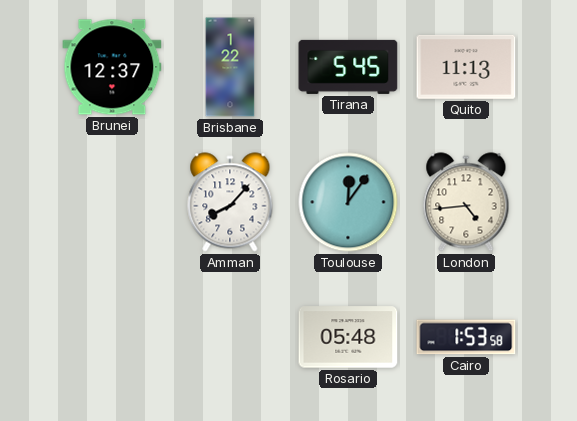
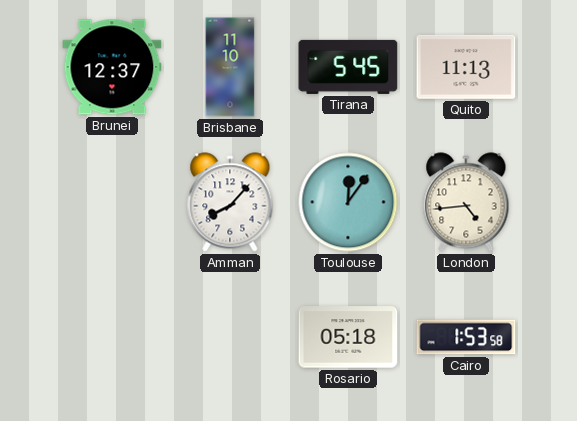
Brisbane: 1:22 -> 11:10
Rosario: 05:48 -> 05:18
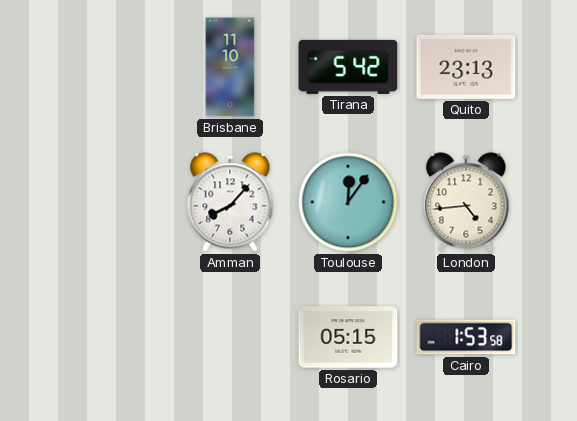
Brunei: 12:37 -> none
Tirana: 5:45 -> 5:42
Quito: 11:13 -> 23:13
Rosario: 05:18 -> 05:15
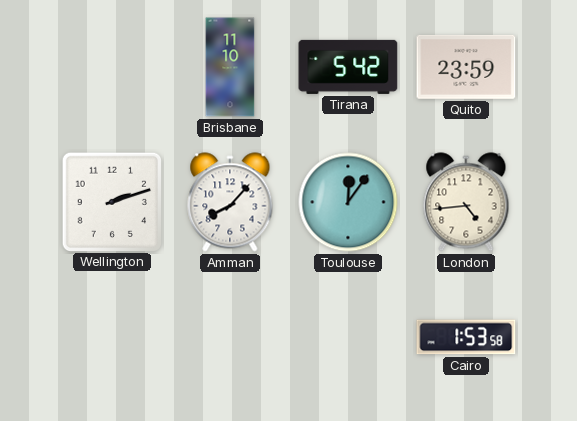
Quito: 23:13 -> 23:59
Wellington: none -> 2:12
Rosario: 05:15 -> none
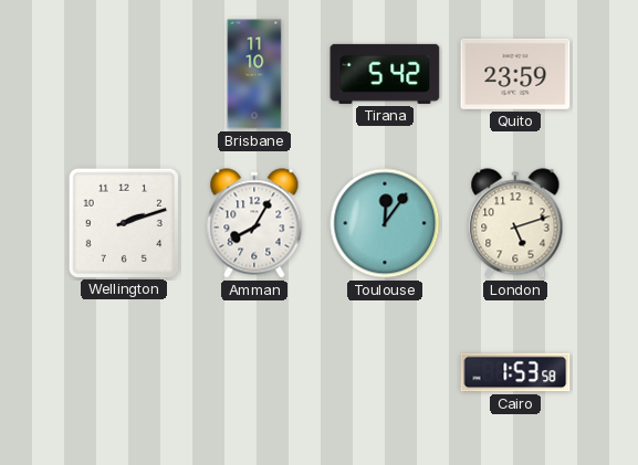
Amman: 8:07 -> 8:05
London: 4:44 -> 5:12
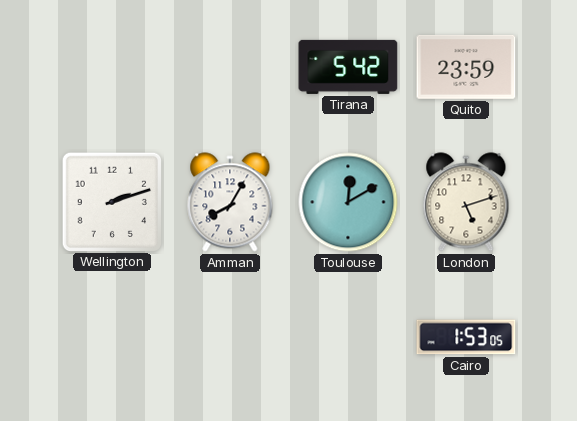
Brisbane: 11:10 -> none
Toulouse: 12:06 -> 12:10
Cairo: 1:53:58 -> 1:53:05
